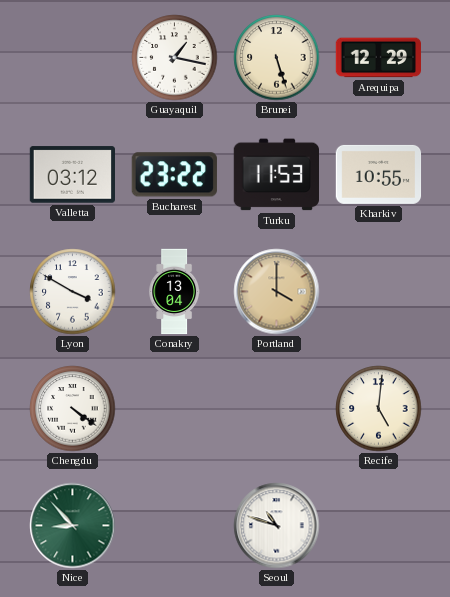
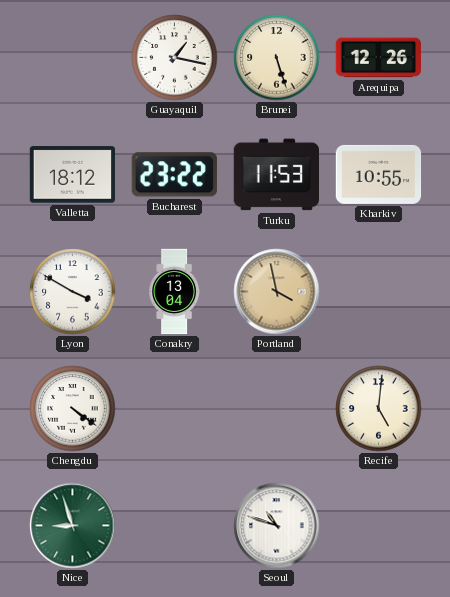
Arequipa: 12:29 -> 12:26
Valletta: 03:12 -> 18:12
Portland: 4:00 -> 3:58
Nice: 8:53 -> 8:57
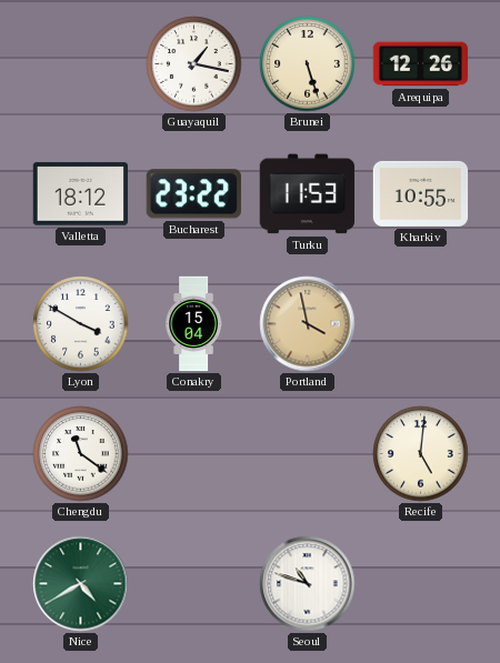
Conakry: 13:04 -> 15:04
Chengdu: 4:21 -> 11:21
Nice: 8:57 -> 4:40
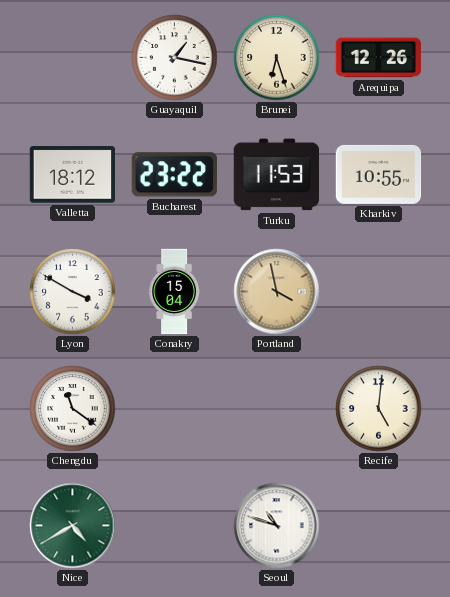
Brunei: 5:27 -> 6:27
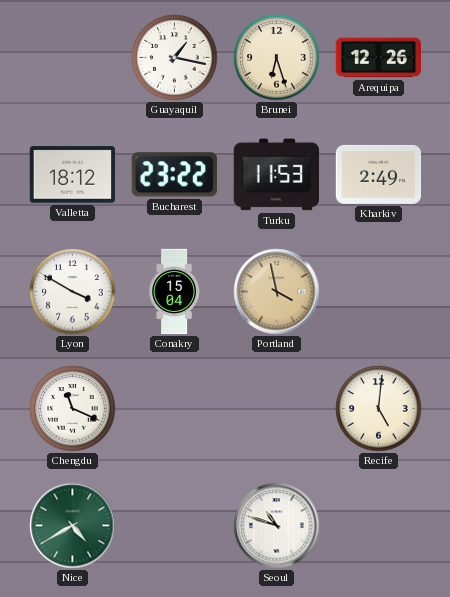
Kharkiv: 10:55 -> 2:49
Chengdu: 11:21 -> 11:19
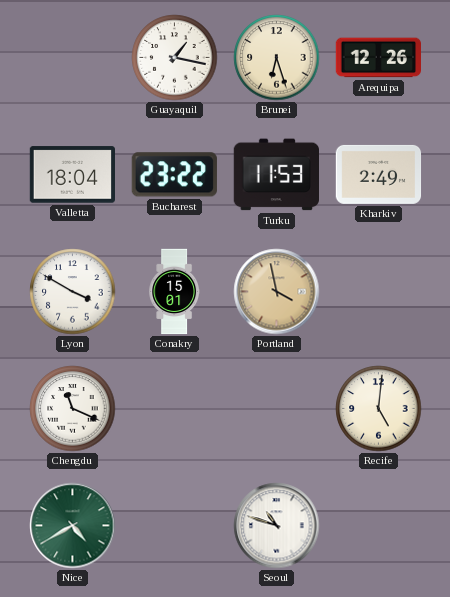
Valletta: 18:12 -> 18:04
Conakry: 15:04 -> 15:01
